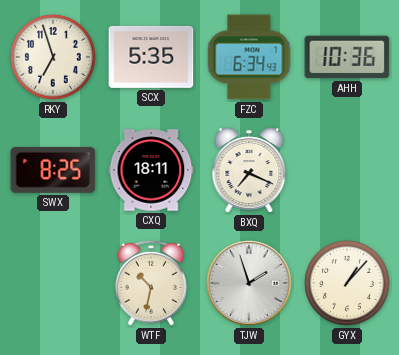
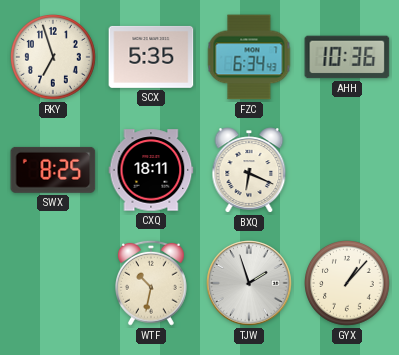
BXQ: 7:19 -> 6:19
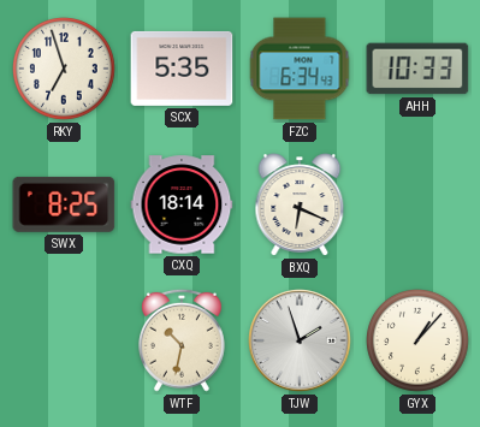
AHH: 10:36 -> 10:33
CXQ: 18:11 -> 18:14
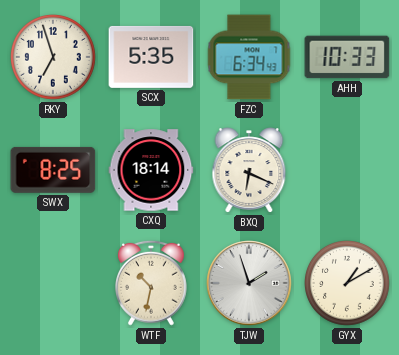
GYX: 1:07 -> 1:10
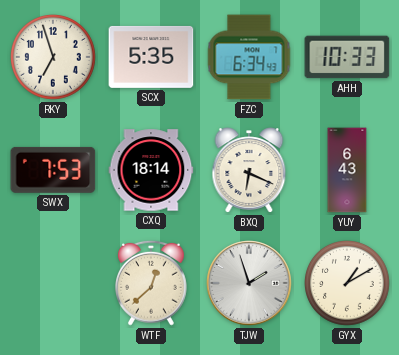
SWX: 8:25 -> 7:53
YUY: none -> 6:43
WTF: 10:32 -> 12:38
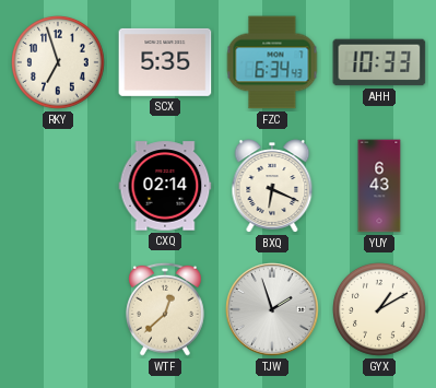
SWX: 7:53 -> none
CXQ: 18:14 -> 02:14
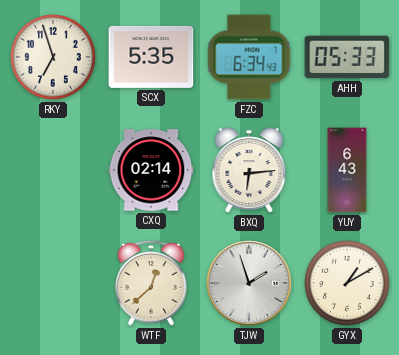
AHH: 10:33 -> 05:33
BXQ: 6:19 -> 6:14
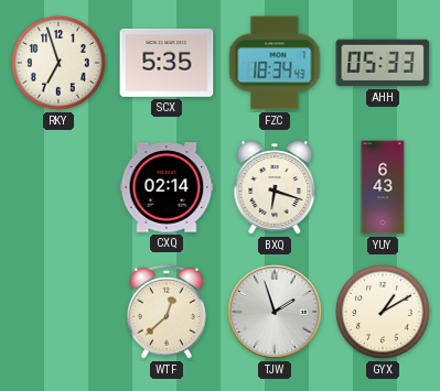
FZC: 6:34 -> 18:34
BXQ: 6:14 -> 6:18
